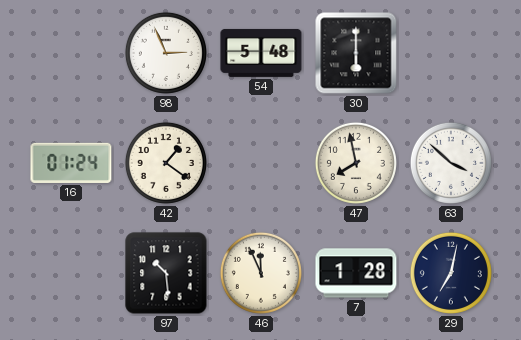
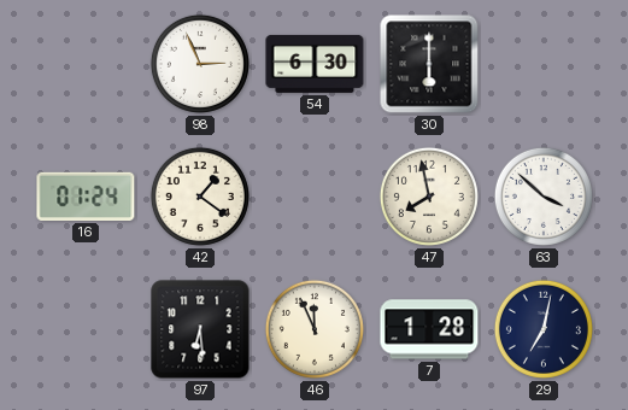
54: 5:48 -> 6:30
97: 10:29 -> 6:29
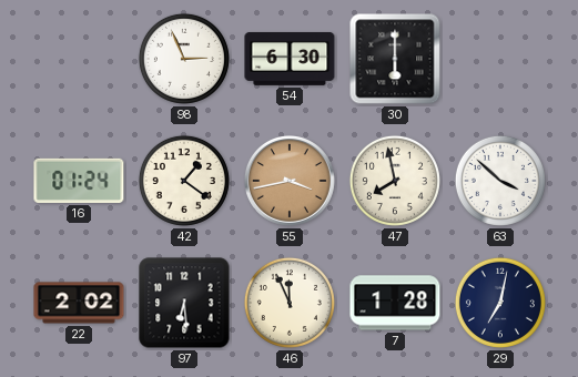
55: none -> 3:43
22: none -> 2:02
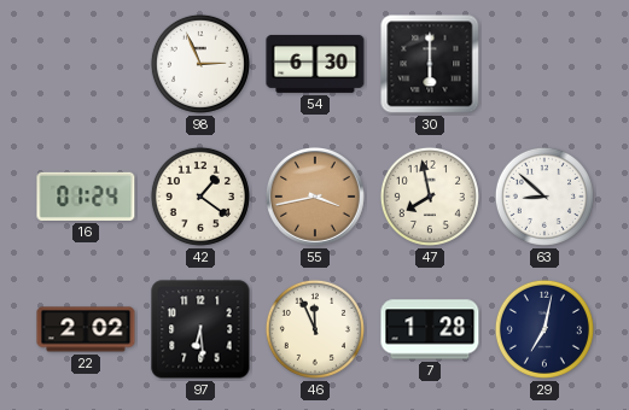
63: 3:52 -> 8:52
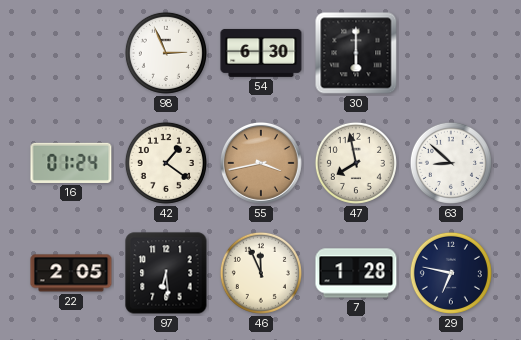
22: 2:02 -> 2:05
29: 7:02 -> 6:47
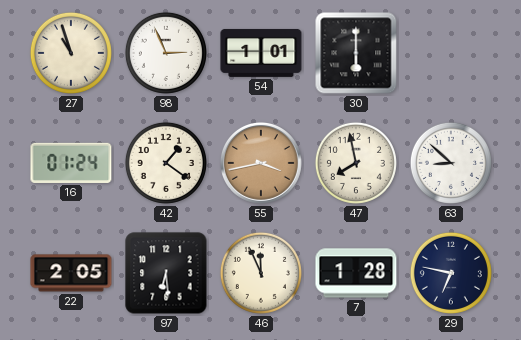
27: none -> 10:57
54: 6:30 -> 1:01
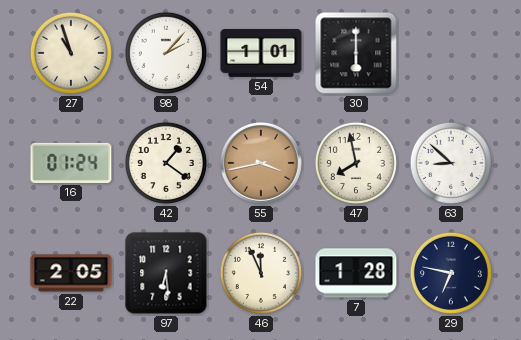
98: 2:56 -> 2:07
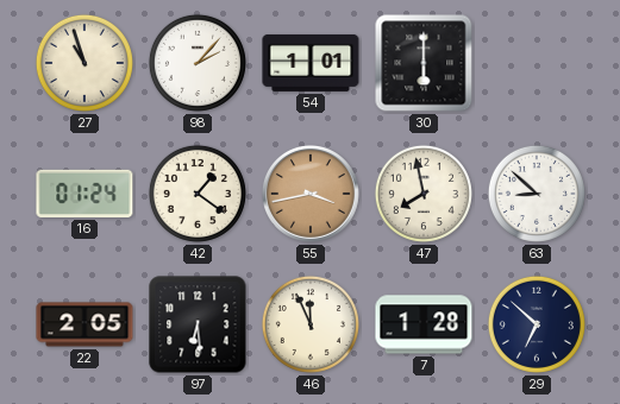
29: 6:47 -> 6:52
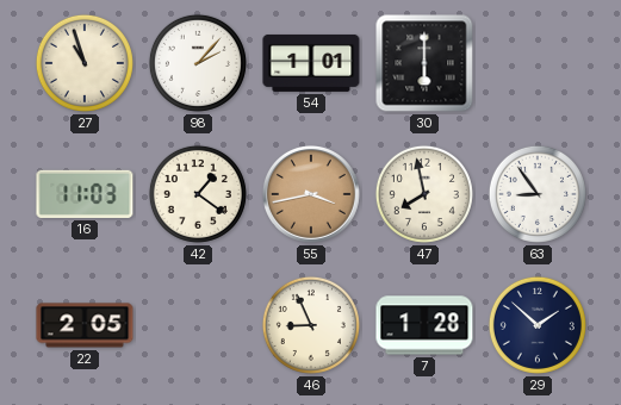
16: 01:24 -> 11:03
63: 8:52 -> 8:54
97: 6:29 -> none
46: 11:56 -> 8:56
29: 6:52 -> 1:52
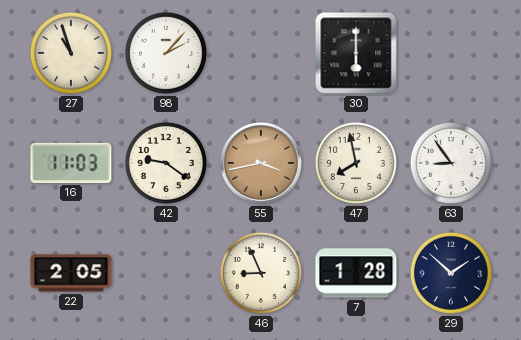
54: 1:01 -> none
42: 1:21 -> 9:21
